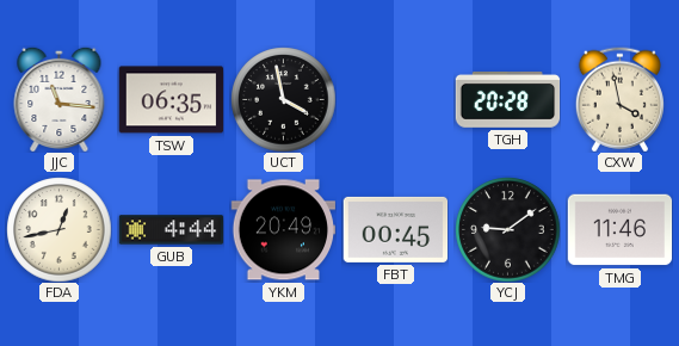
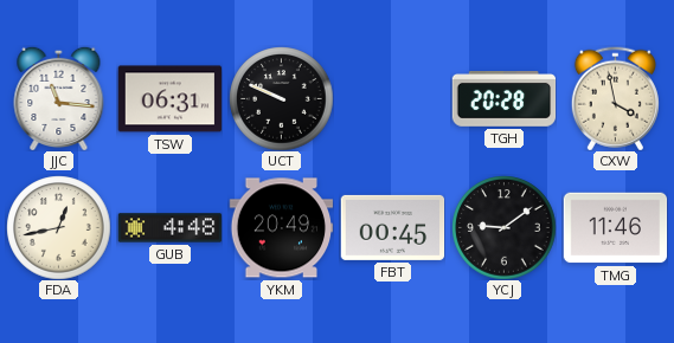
TSW: 06:35 -> 06:31
UCT: 3:58 -> 9:49
GUB: 4:44 -> 4:48
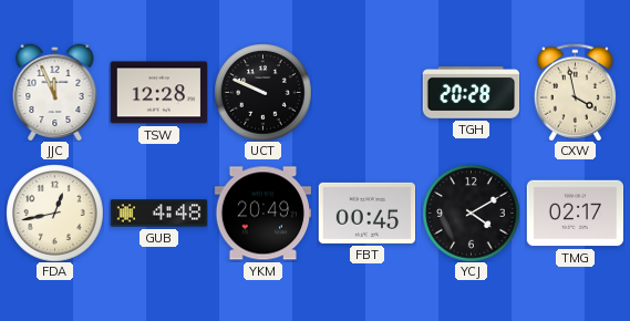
JJC: 11:16 -> 11:56
TSW: 06:31 -> 12:28
YCJ: 9:09 -> 4:10
TMG: 11:46 -> 02:17
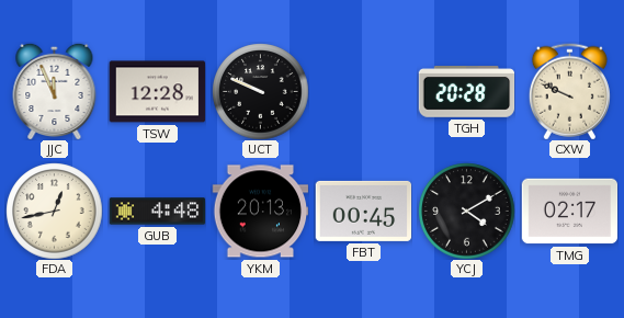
CXW: 3:58 -> 9:49
YKM: 20:49 -> 20:13
